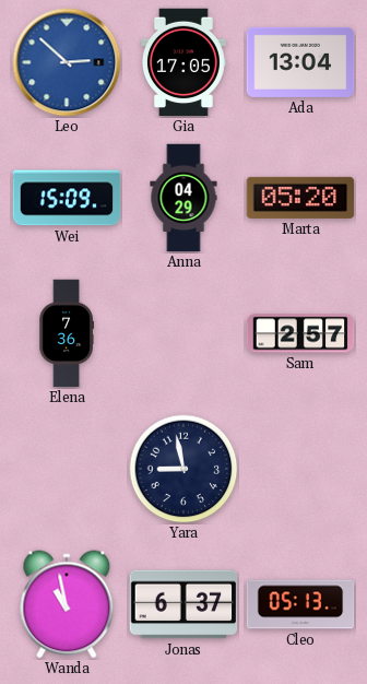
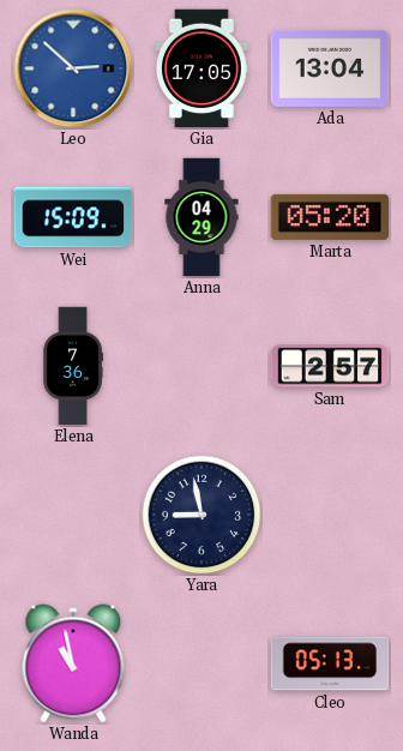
Jonas: 6:37 -> none
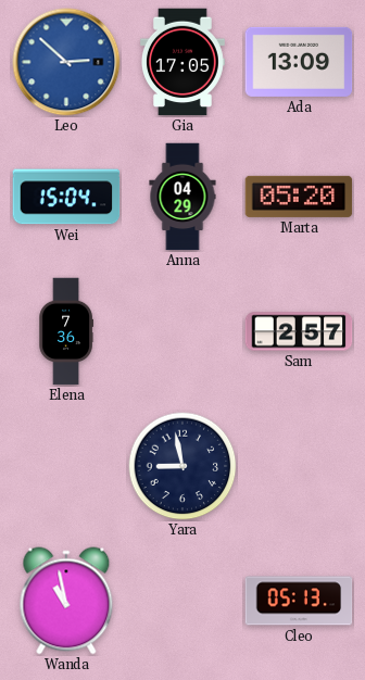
Ada: 13:04 -> 13:09
Wei: 15:09 -> 15:04
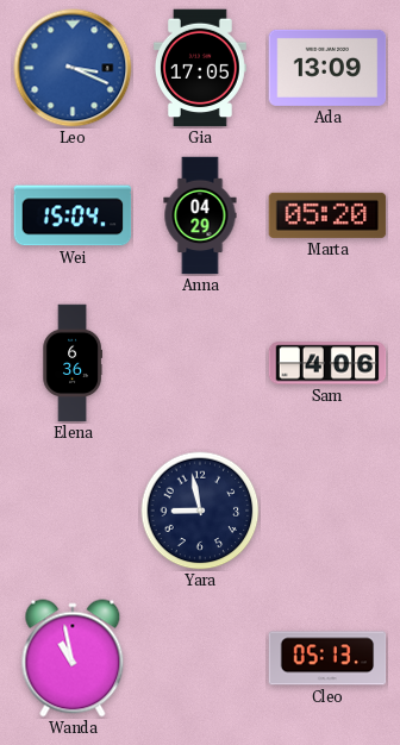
Leo: 2:52 -> 3:19
Elena: 7:36 -> 6:36
Sam: 2:57 -> 4:06
